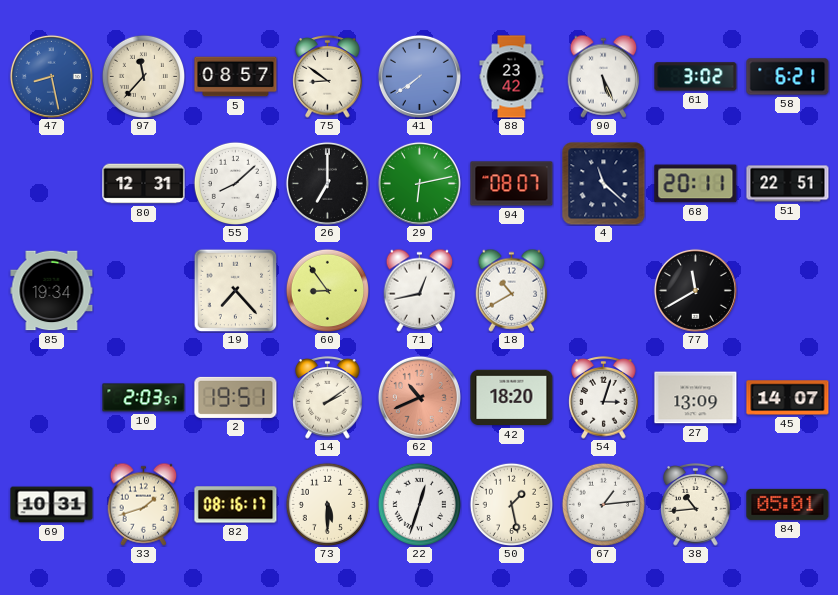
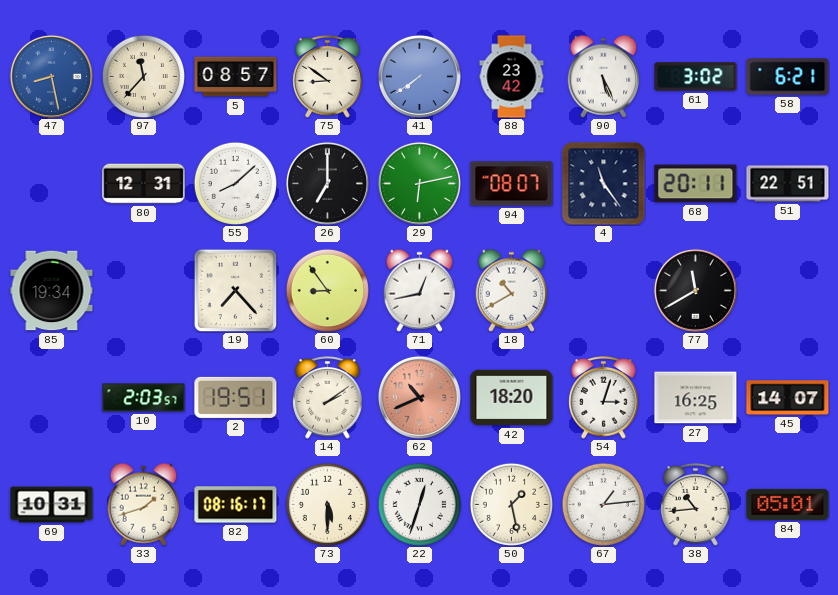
4: 11:22 -> 11:24
27: 13:09 -> 16:25
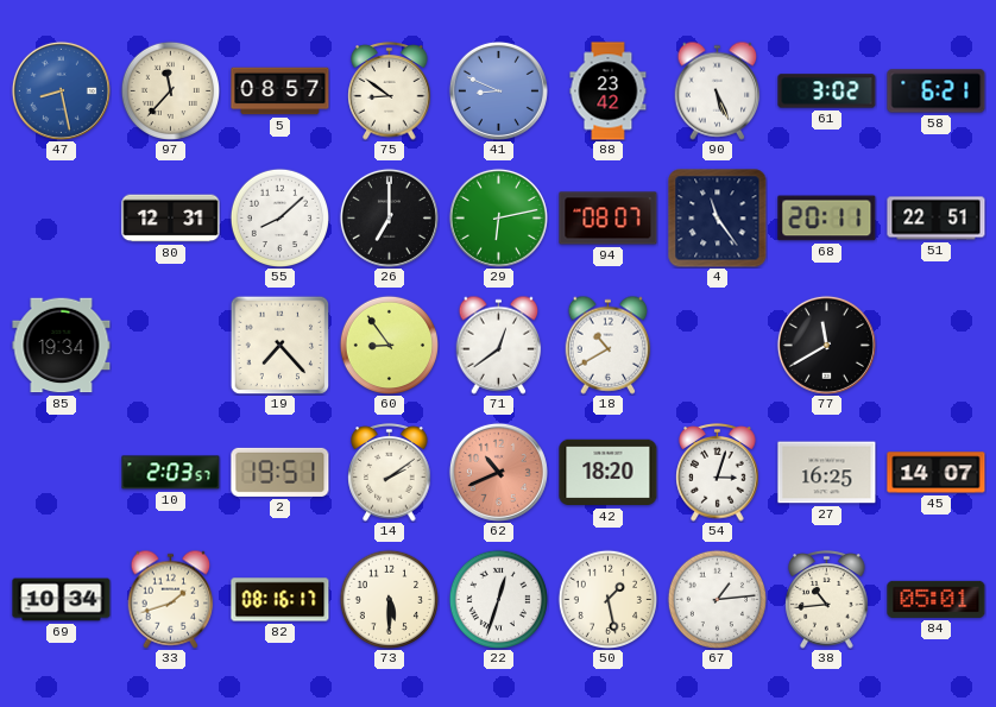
41: 7:39 -> 8:49
71: 12:43 -> 12:39
69: 10:31 -> 10:34
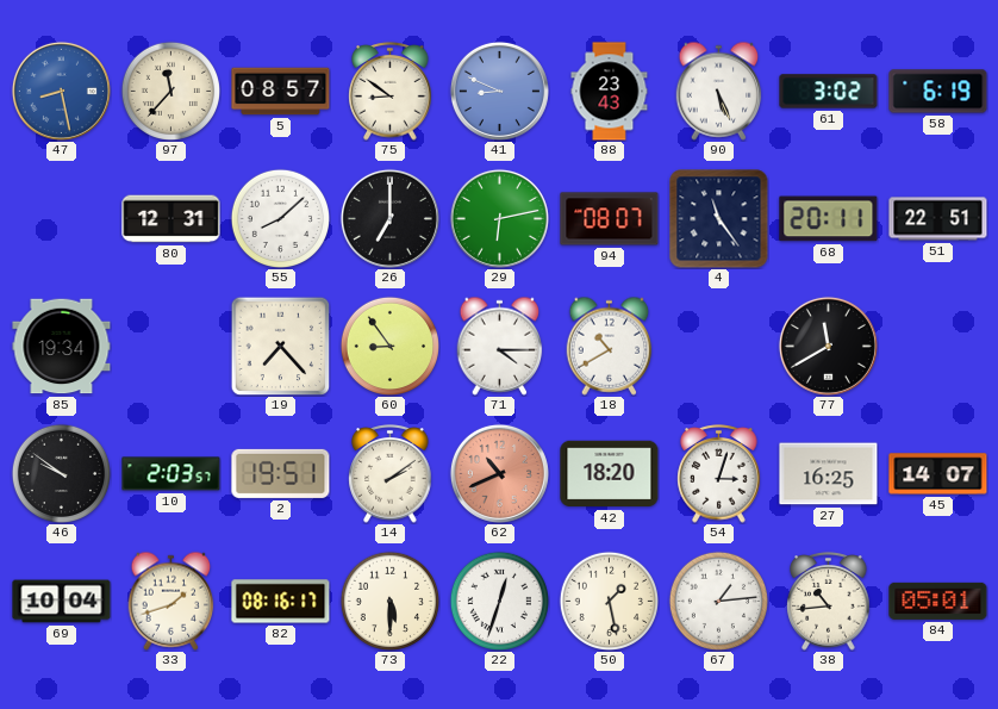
88: 23:42 -> 23:43
58: 6:21 -> 6:19
71: 12:39 -> 4:15
46: none -> 9:51
69: 10:34 -> 10:04
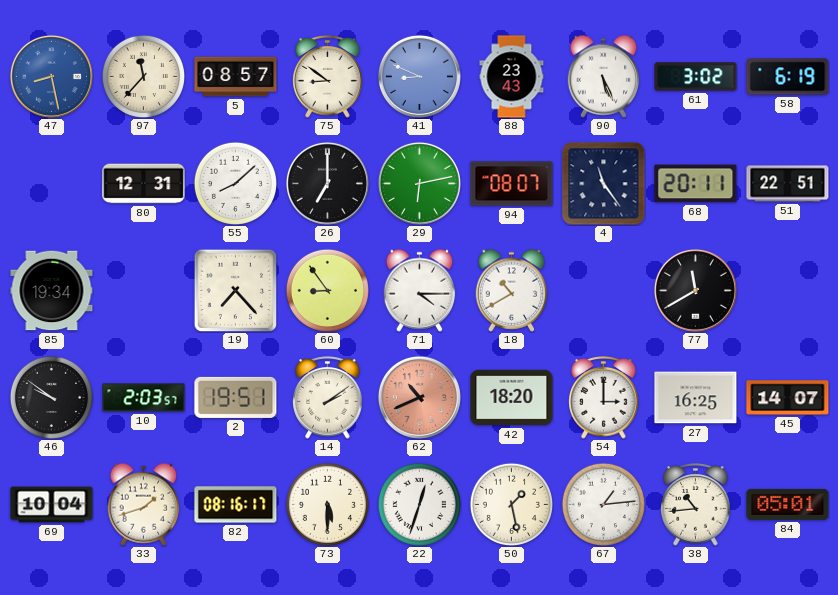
54: 3:03 -> 3:00
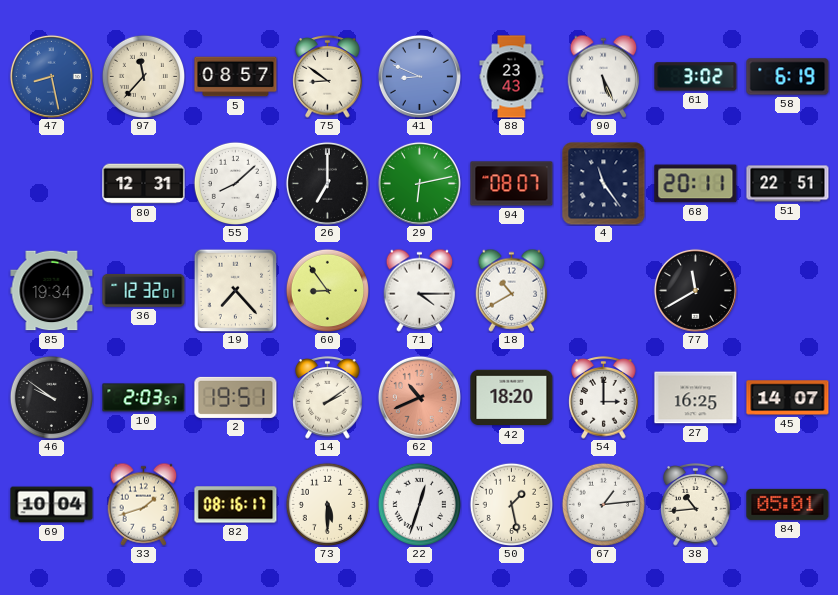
36: none -> 12:32
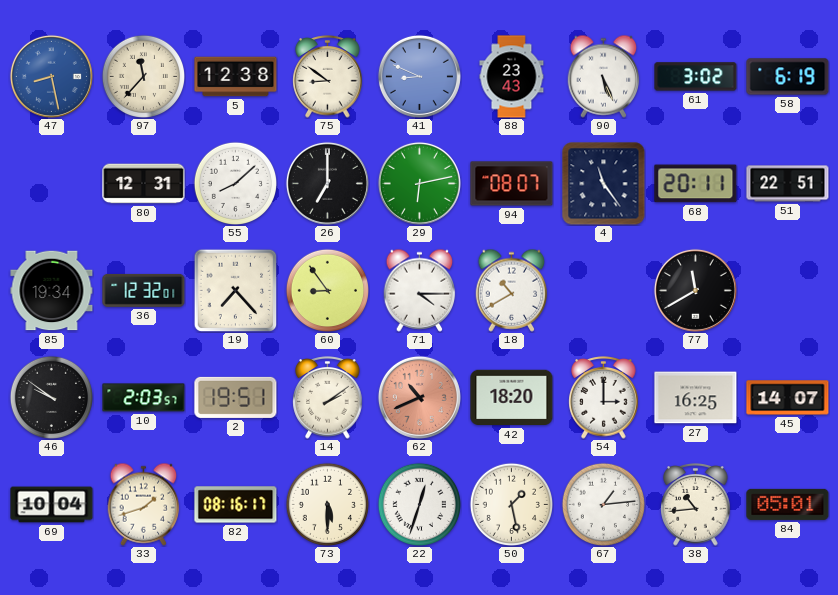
5: 08:57 -> 12:38
